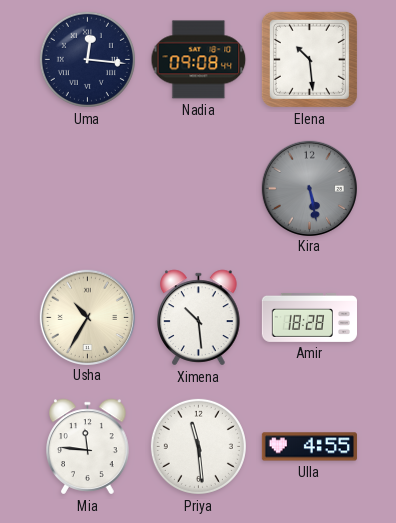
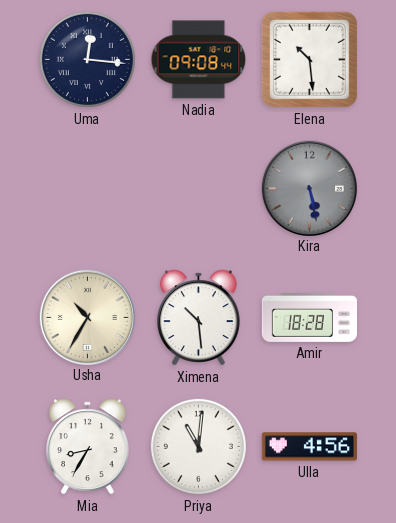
Mia: 11:46 -> 8:35
Priya: 11:29 -> 11:01
Ulla: 4:55 -> 4:56
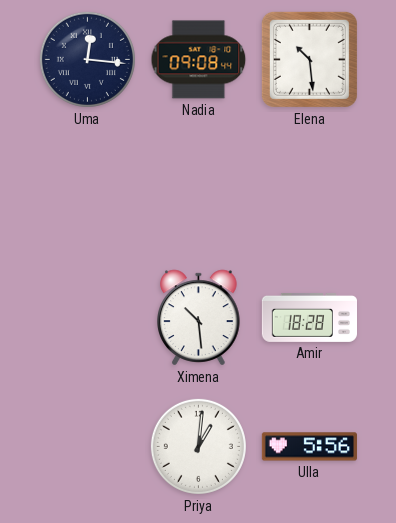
Kira: 5:28 -> none
Usha: 10:35 -> none
Mia: 8:35 -> none
Priya: 11:01 -> 1:01
Ulla: 4:56 -> 5:56
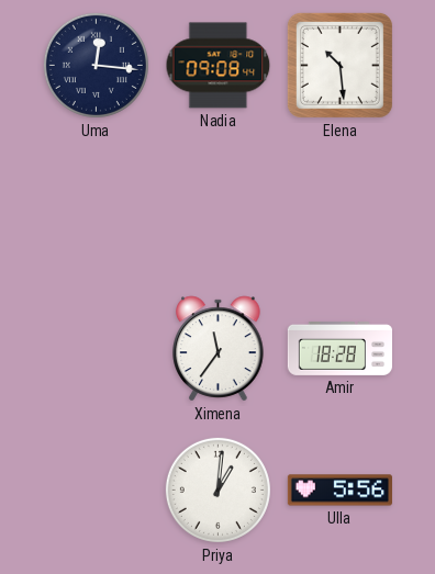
Ximena: 10:29 -> 11:36
